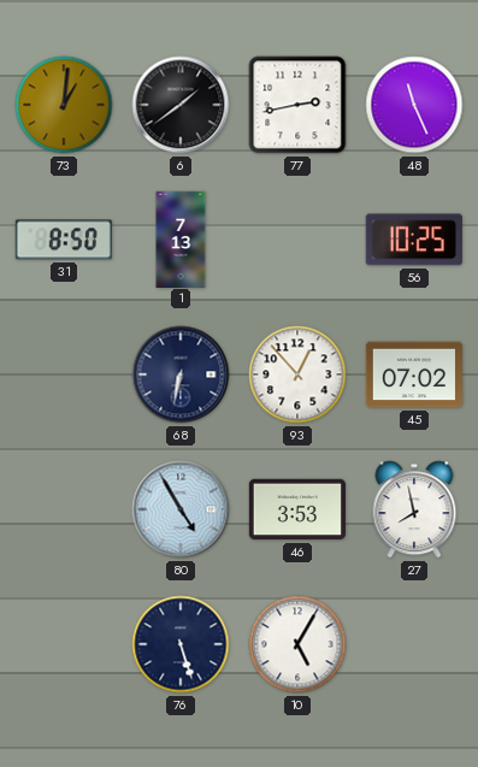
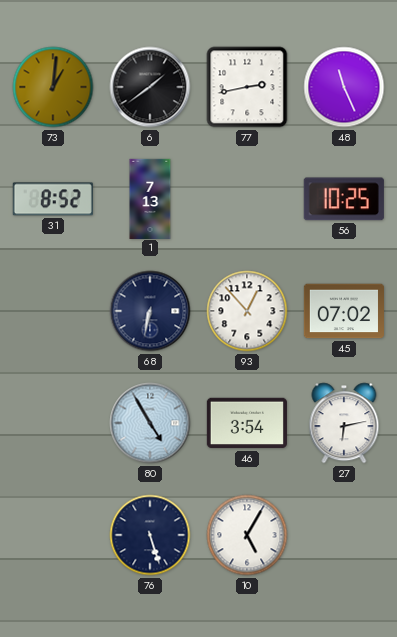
31: 8:50 -> 8:52
46: 3:53 -> 3:54
27: 7:58 -> 6:13
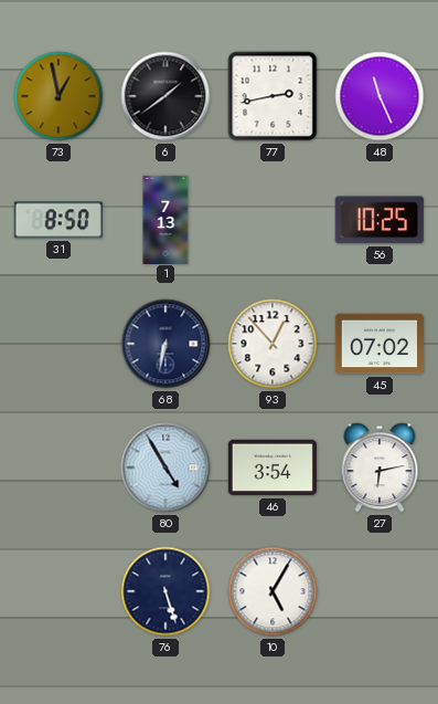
73: 1:01 -> 12:58
31: 8:52 -> 8:50
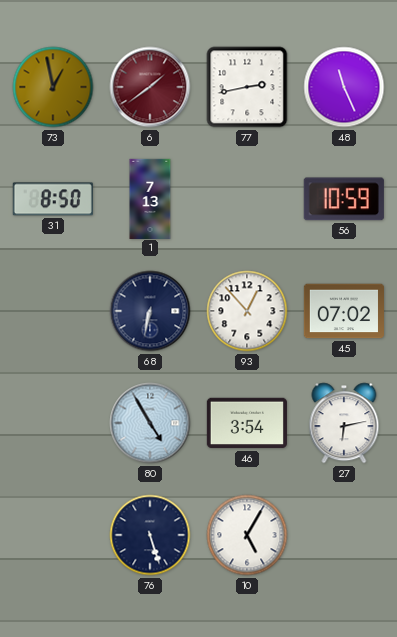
6 dial: black -> burgundy
56: 10:25 -> 10:59
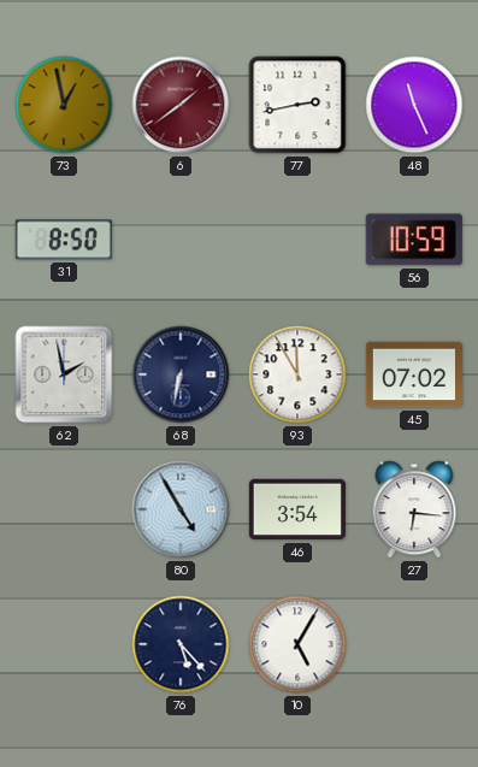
1: 7:13 -> none
62: none -> 1:58
93: 12:53 -> 11:55
27: 6:13 -> 6:16
76: 5:27 -> 5:23
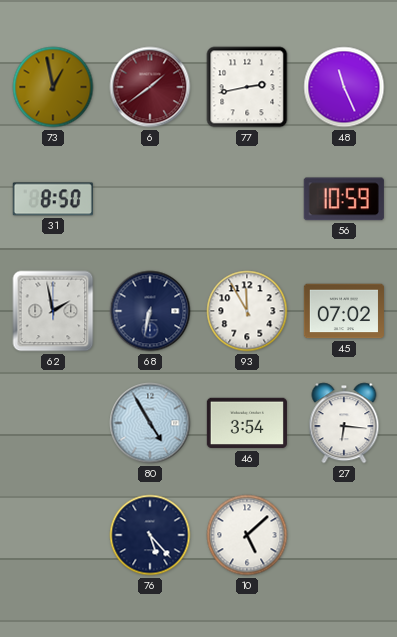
10: 5:05 -> 5:08
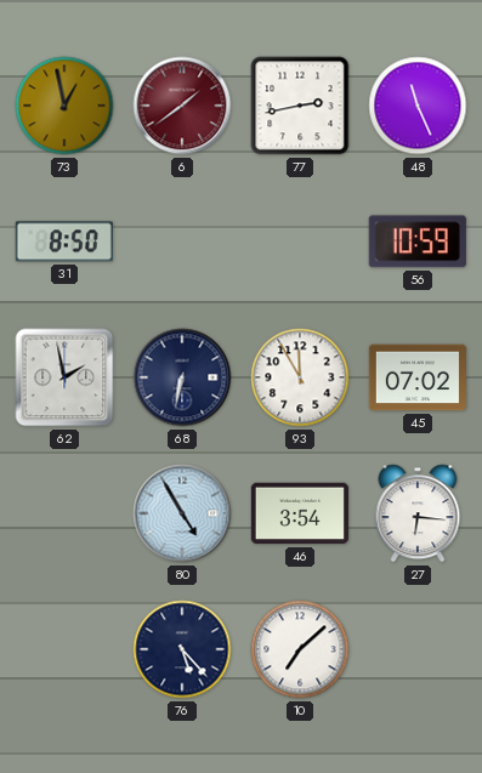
10: 5:08 -> 7:08
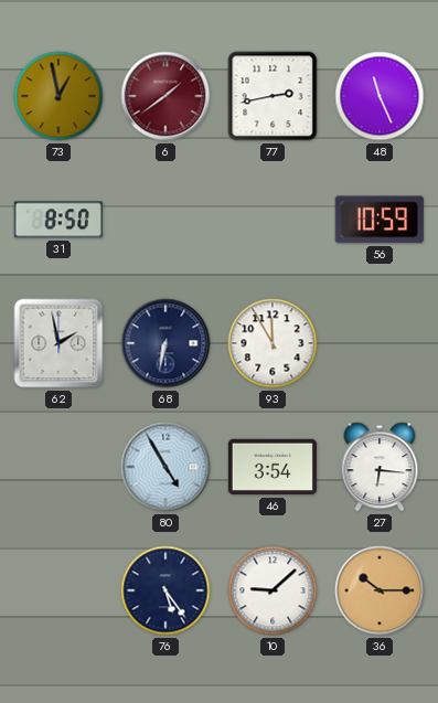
45: 07:02 -> none
76: 5:23 -> 5:24
10: 7:08 -> 9:08
36: none -> 10:15
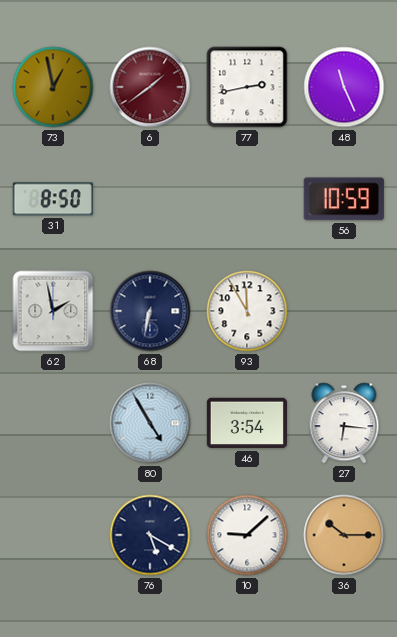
76: 5:24 -> 5:20
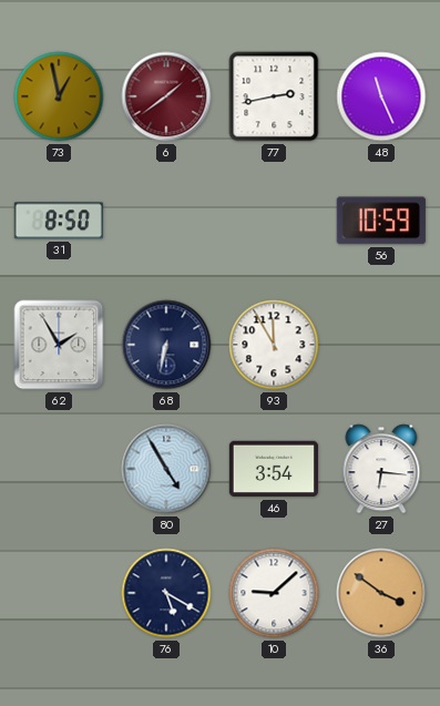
62: 1:58 -> 1:55
36: 10:15 -> 3:51
